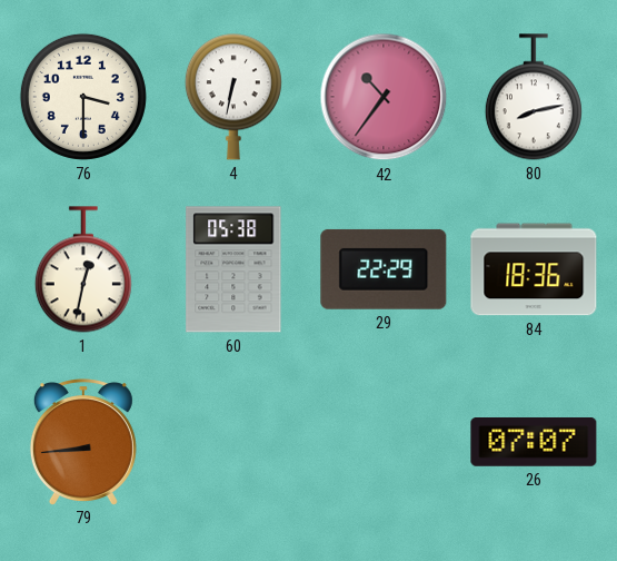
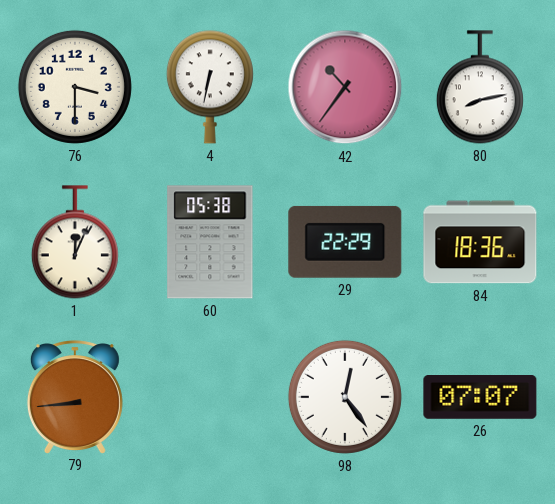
1: 12:32 -> 12:04
98: none -> 12:24
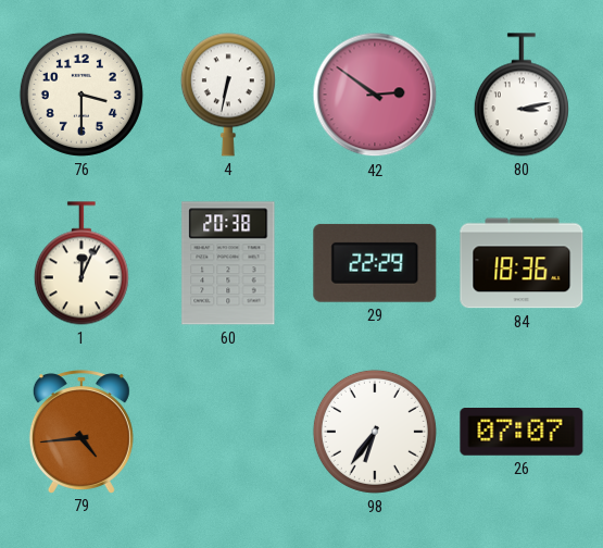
42: 10:36 -> 2:51
80: 8:13 -> 3:13
60: 05:38 -> 20:38
79: 8:44 -> 4:44
98: 12:24 -> 6:36
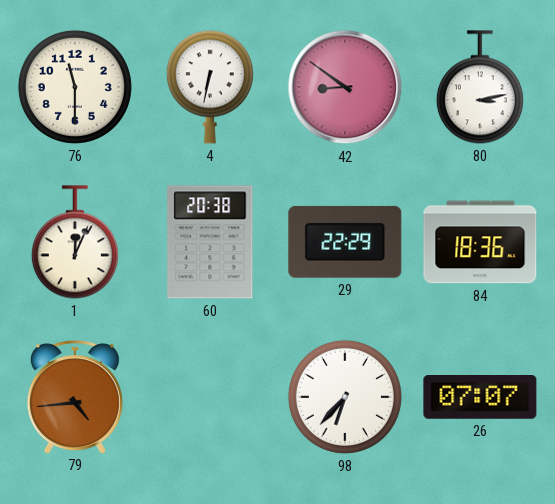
76: 3:30 -> 11:30
42: 2:51 -> 8:51
98: 6:36 -> 6:37
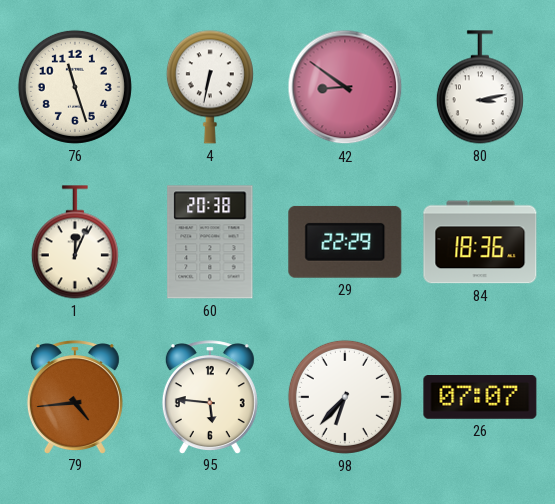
76: 11:30 -> 11:27
95: none -> 5:46
